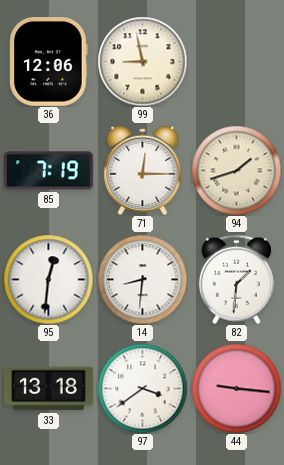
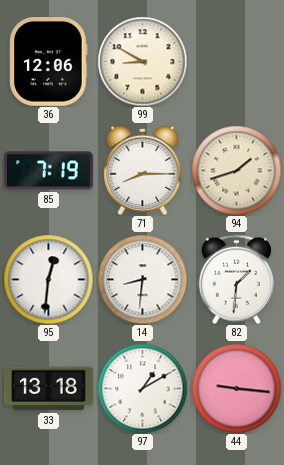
99: 8:58 -> 8:50
71: 12:15 -> 8:15
97: 3:39 -> 1:10
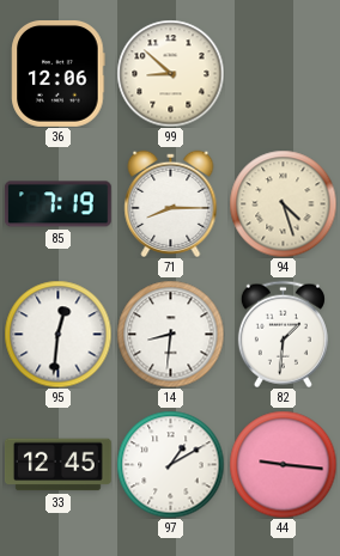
99: 8:50 -> 8:52
94: 1:42 -> 4:27
33: 13:18 -> 12:45
